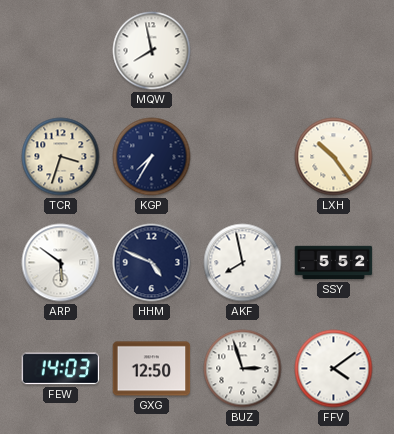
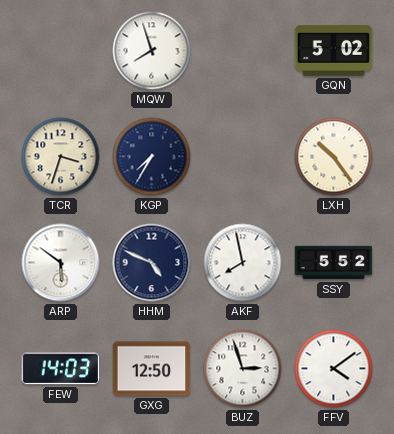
MQW: 7:58 -> 7:57
GQN: none -> 5:02
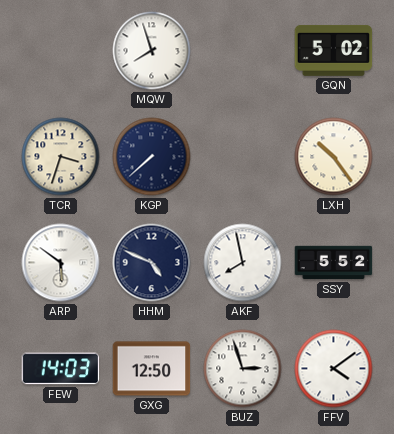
KGP: 7:35 -> 7:38
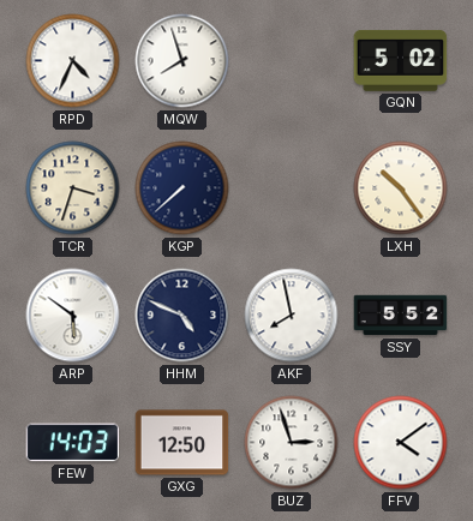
RPD: none -> 4:34
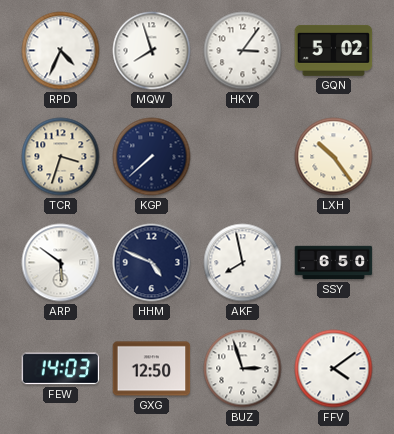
HKY: none -> 3:06
SSY: 5:52 -> 6:50
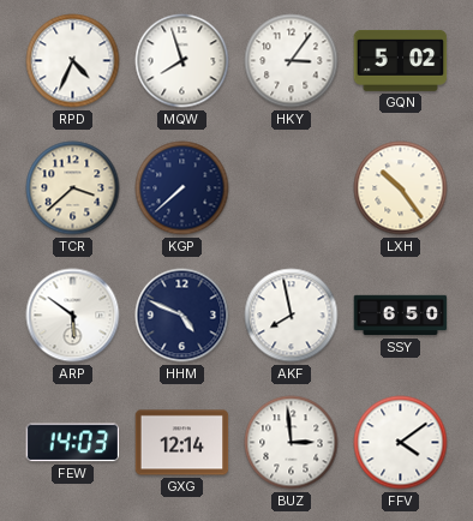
TCR: 3:33 -> 3:38
GXG: 12:50 -> 12:14
BUZ: 2:57 -> 2:59
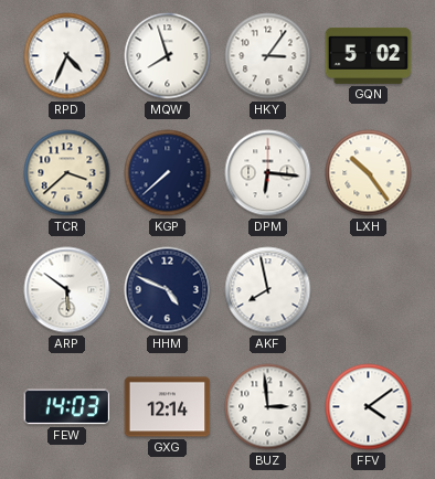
DPM: none -> 6:16
SSY: 6:50 -> none
